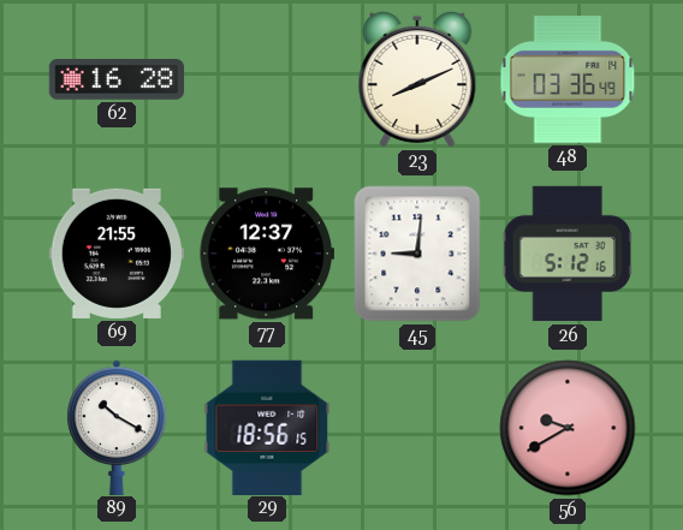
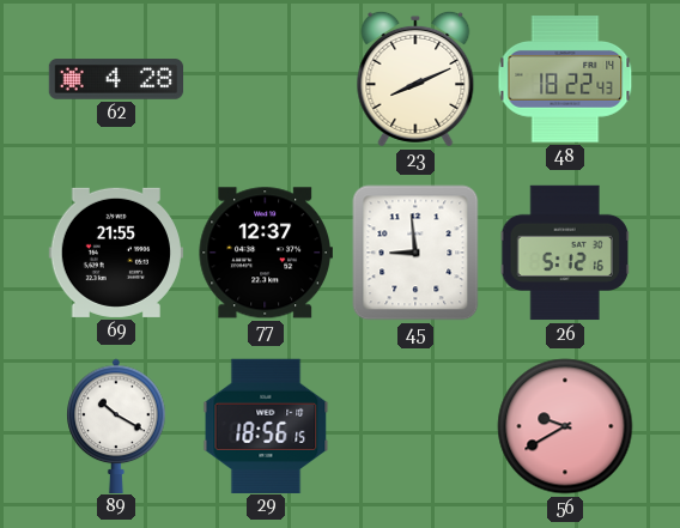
62: 16:28 -> 4:28
48: 03:36 -> 18:22
45: 9:01 -> 8:59
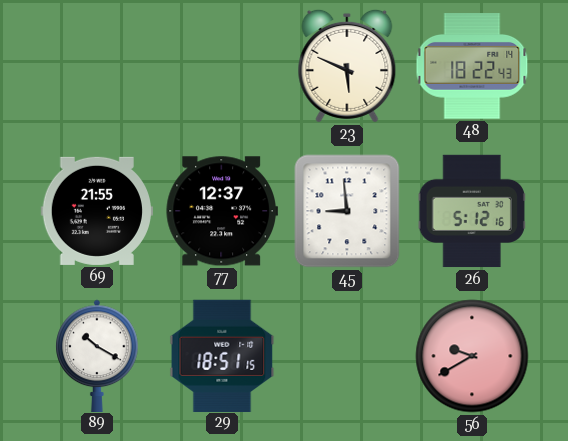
62: 4:28 -> none
23: 8:11 -> 5:49
29: 18:56 -> 18:51
